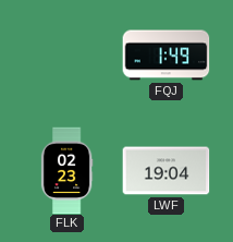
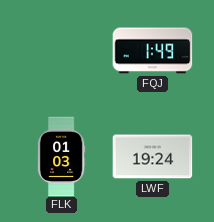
FLK: 02:23 -> 01:03
LWF: 19:04 -> 19:24
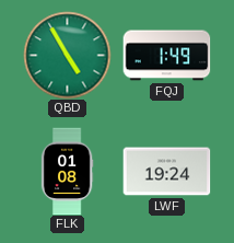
QBD: none -> 4:55
FLK: 01:03 -> 01:08
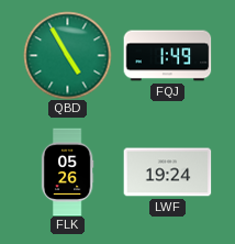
FLK: 01:08 -> 05:26
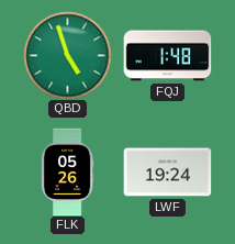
QBD: 4:55 -> 4:57
FQJ: 1:49 -> 1:48
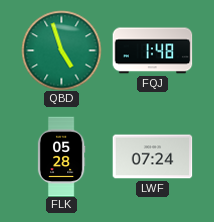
FLK: 05:26 -> 05:28
LWF: 19:24 -> 07:24
